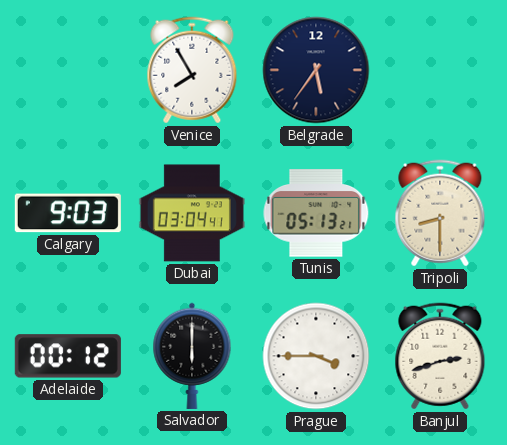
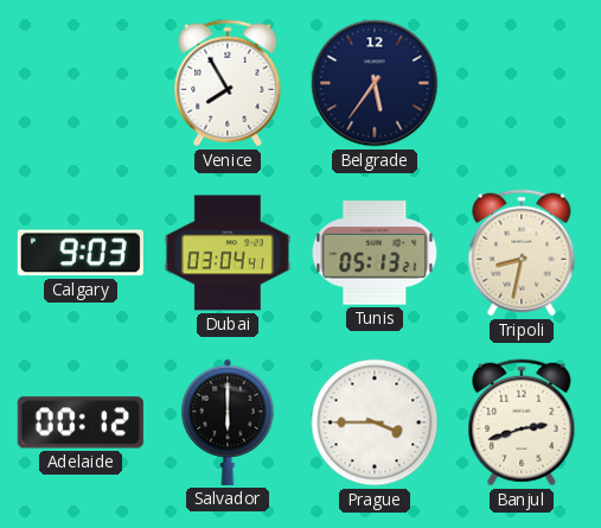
Tripoli: 8:30 -> 8:32
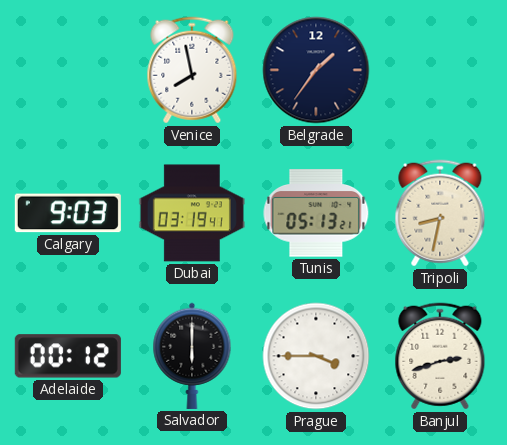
Venice: 7:55 -> 7:58
Belgrade: 5:36 -> 1:36
Dubai: 03:04 -> 03:19
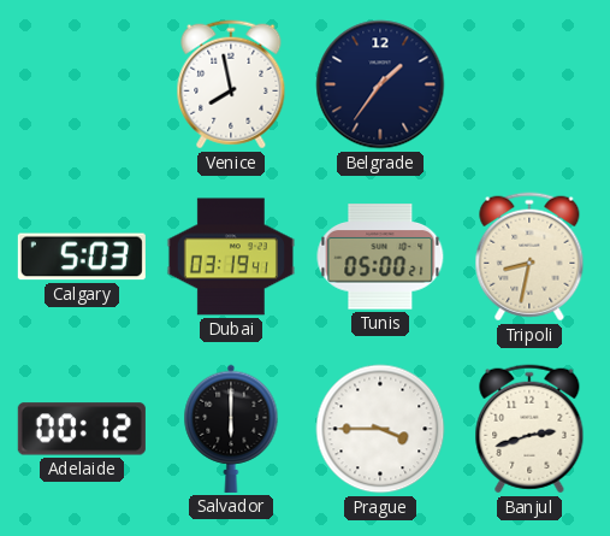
Calgary: 9:03 -> 5:03
Tunis: 05:13 -> 05:00
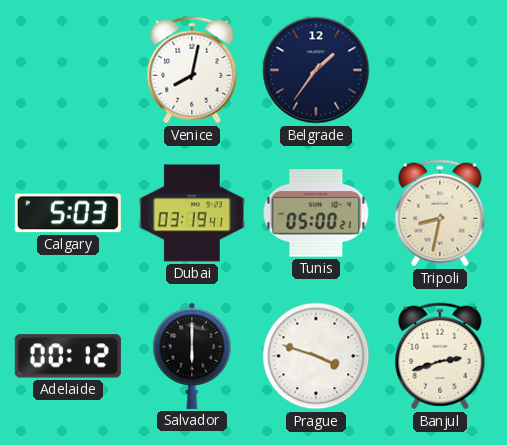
Venice: 7:58 -> 8:02
Prague: 3:45 -> 3:48
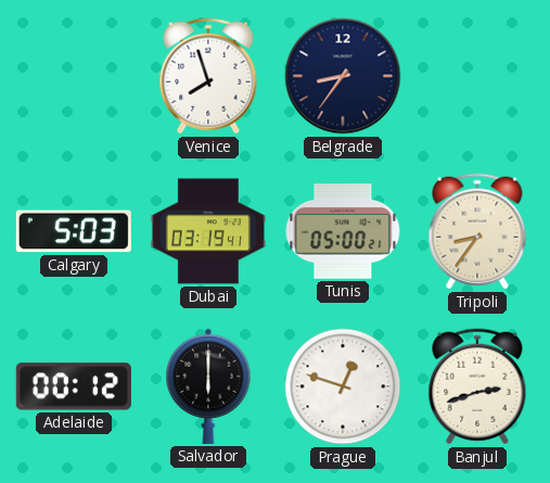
Venice: 8:02 -> 7:57
Belgrade: 1:36 -> 8:36
Tripoli: 8:32 -> 8:36
Prague: 3:48 -> 12:48
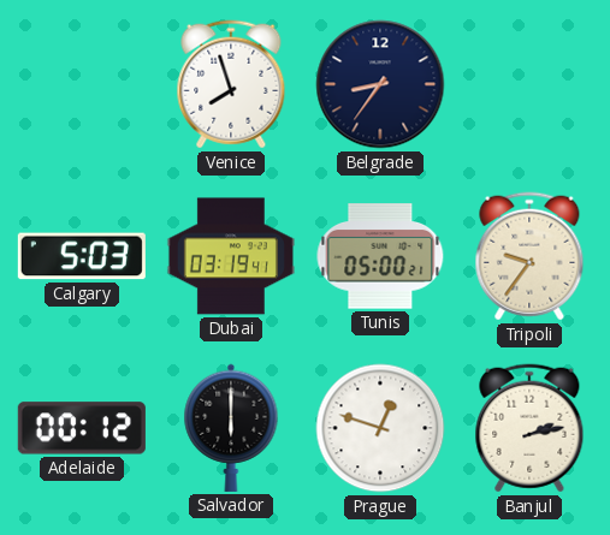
Tripoli: 8:36 -> 9:36
Banjul: 2:42 -> 2:13
